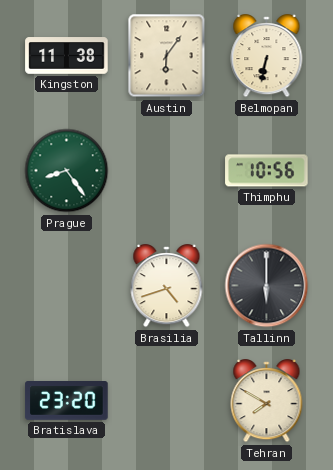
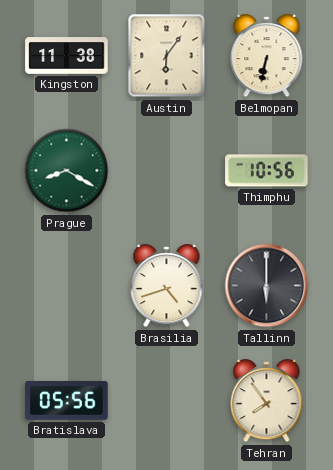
Prague: 8:24 -> 8:20
Bratislava: 23:20 -> 05:56
Tehran: 7:50 -> 7:54
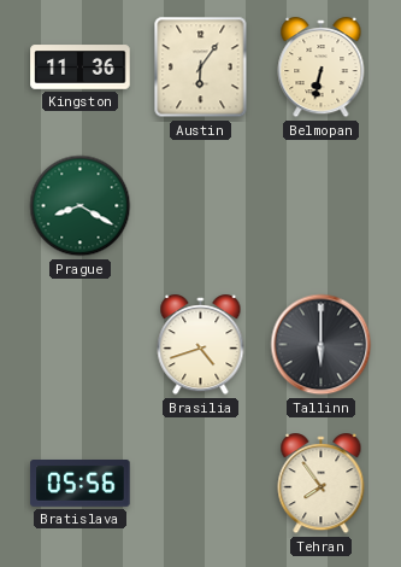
Kingston: 11:38 -> 11:36
Thimphu: 10:56 -> none
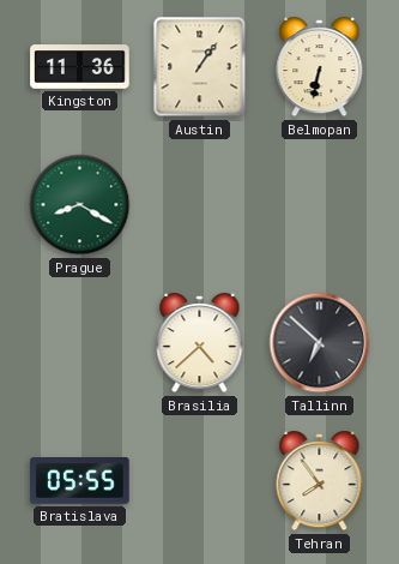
Austin: 6:06 -> 1:06
Brasilia: 4:42 -> 4:38
Tallinn: 6:00 -> 6:52
Bratislava: 05:56 -> 05:55
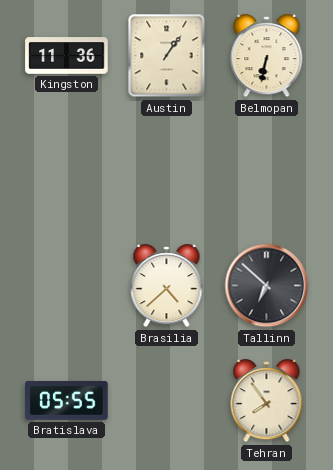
Prague: 8:20 -> none
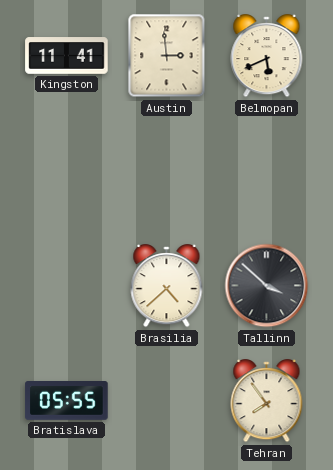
Kingston: 11:36 -> 11:41
Austin: 1:06 -> 2:59
Belmopan: 6:32 -> 5:41
Tallinn: 6:52 -> 3:52
